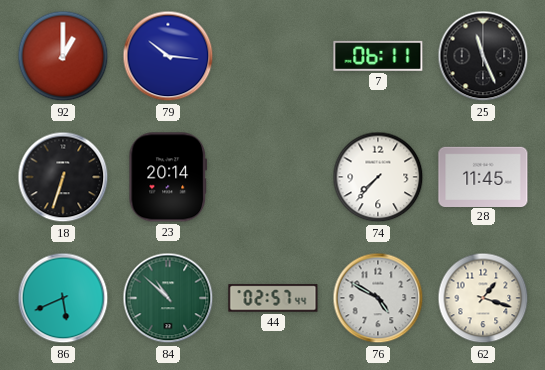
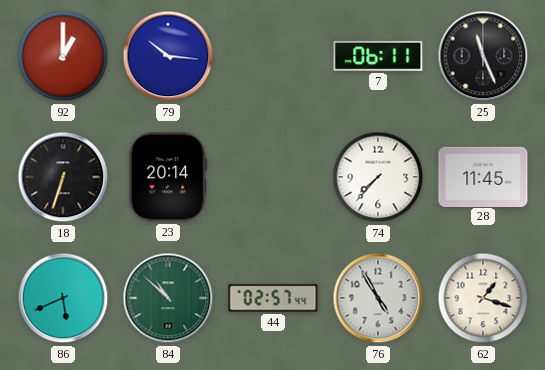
76: 4:50 -> 4:55
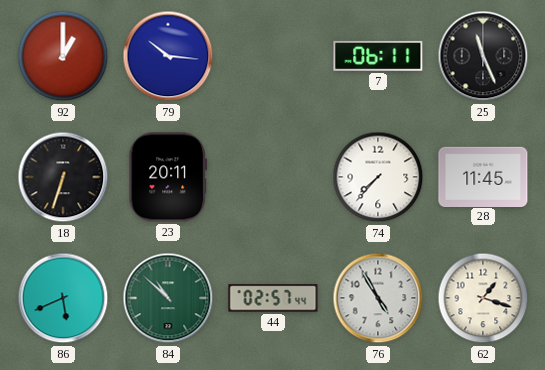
23: 20:14 -> 20:11
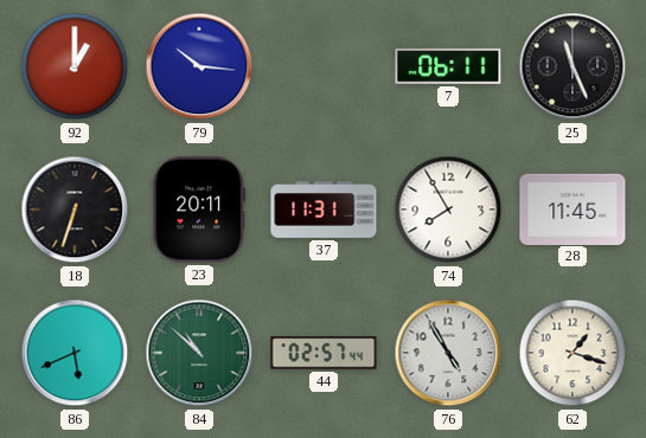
37: none -> 11:31
74: 7:37 -> 7:55
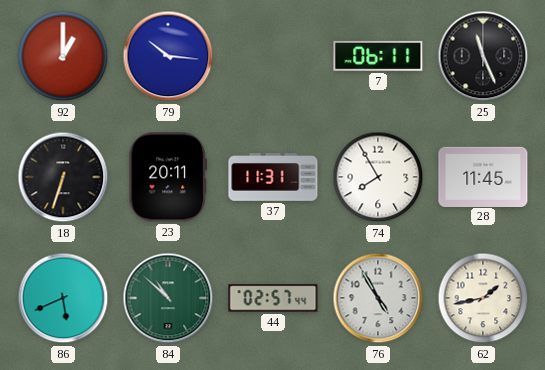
62: 1:18 -> 1:43
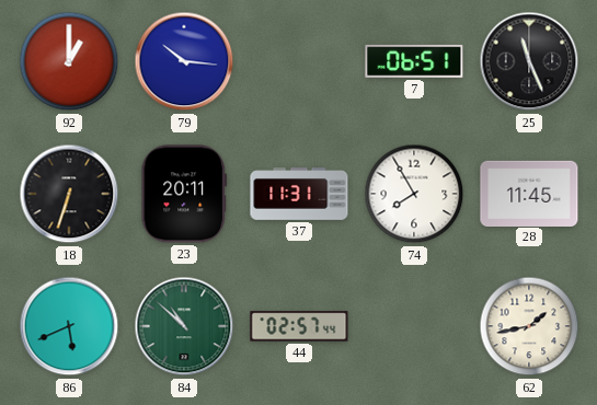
7: 06:11 -> 06:51
76: 4:55 -> none
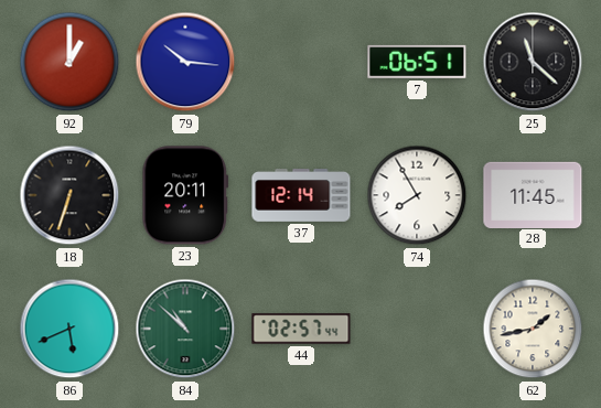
25: 11:26 -> 11:22
37: 11:31 -> 12:14
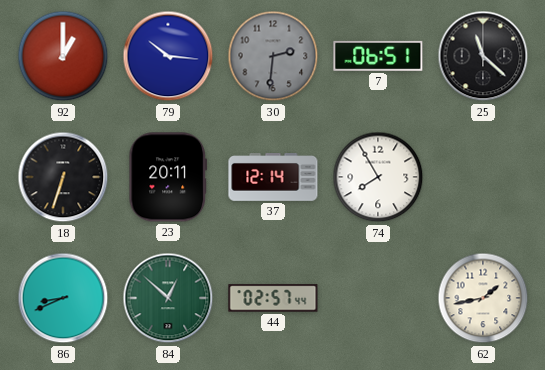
30: none -> 2:31
28: 11:45 -> none
86: 5:41 -> 8:41
84: 10:52 -> 12:52
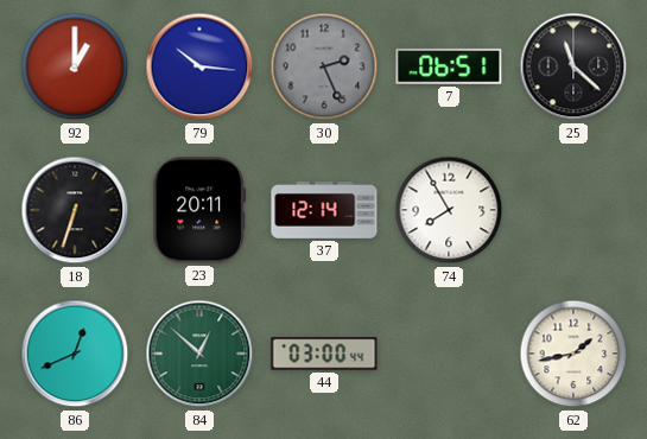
30: 2:31 -> 2:26
86: 8:41 -> 12:41
44: 02:57 -> 03:00
